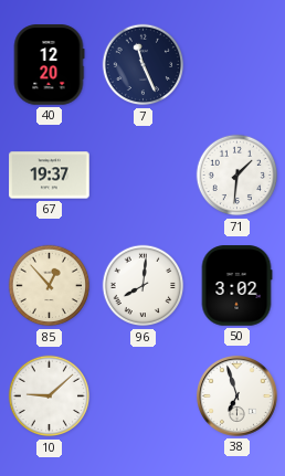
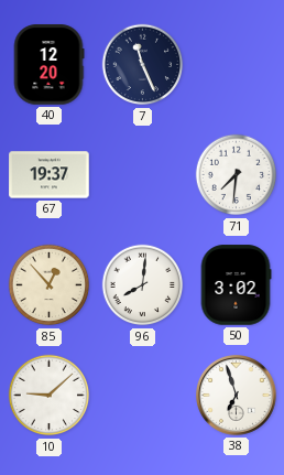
71: 1:31 -> 7:31
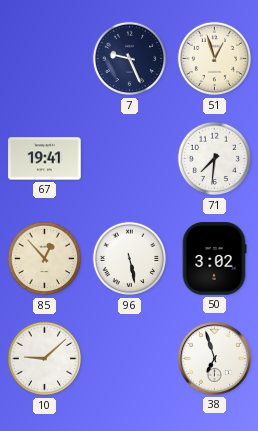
40: 12:20 -> none
7: 11:26 -> 9:26
51: none -> 12:57
67: 19:37 -> 19:41
96: 8:01 -> 5:28
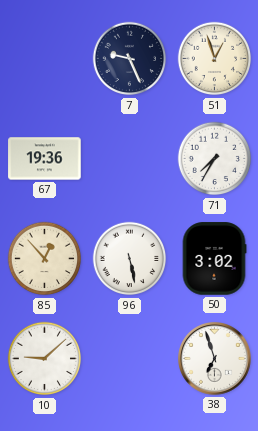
67: 19:41 -> 19:36
71: 7:31 -> 7:35
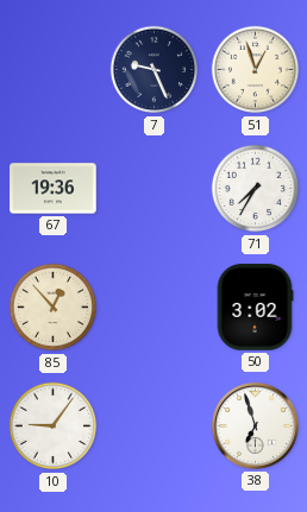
96: 5:28 -> none
10: 9:08 -> 9:06
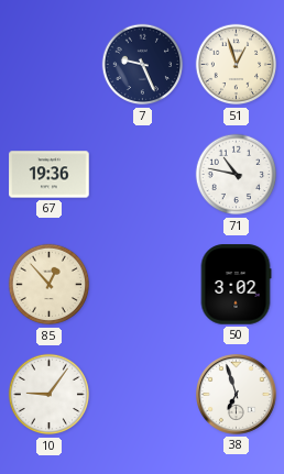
71: 7:35 -> 10:47
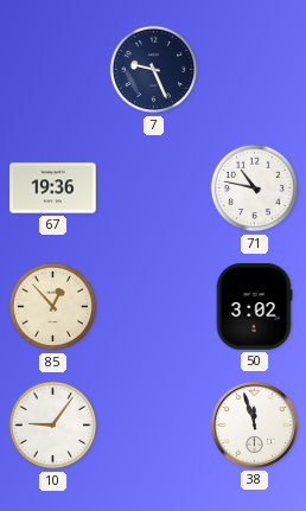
51: 12:57 -> none
38: 6:57 -> 11:57
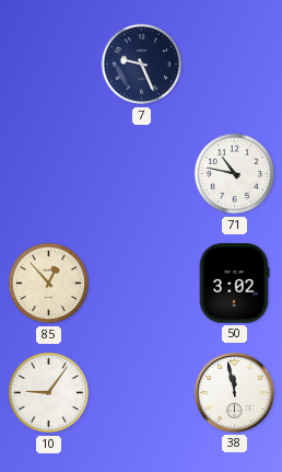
67: 19:36 -> none
38: 11:57 -> 11:58
